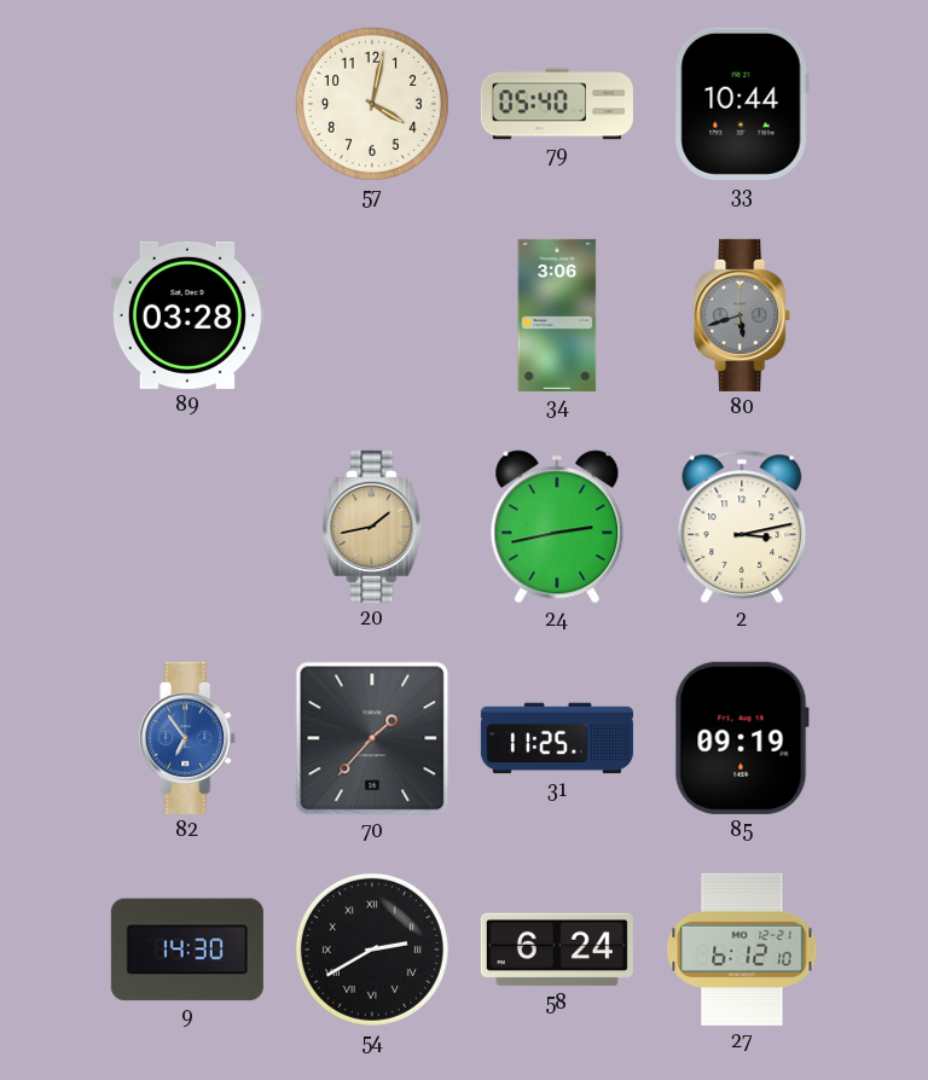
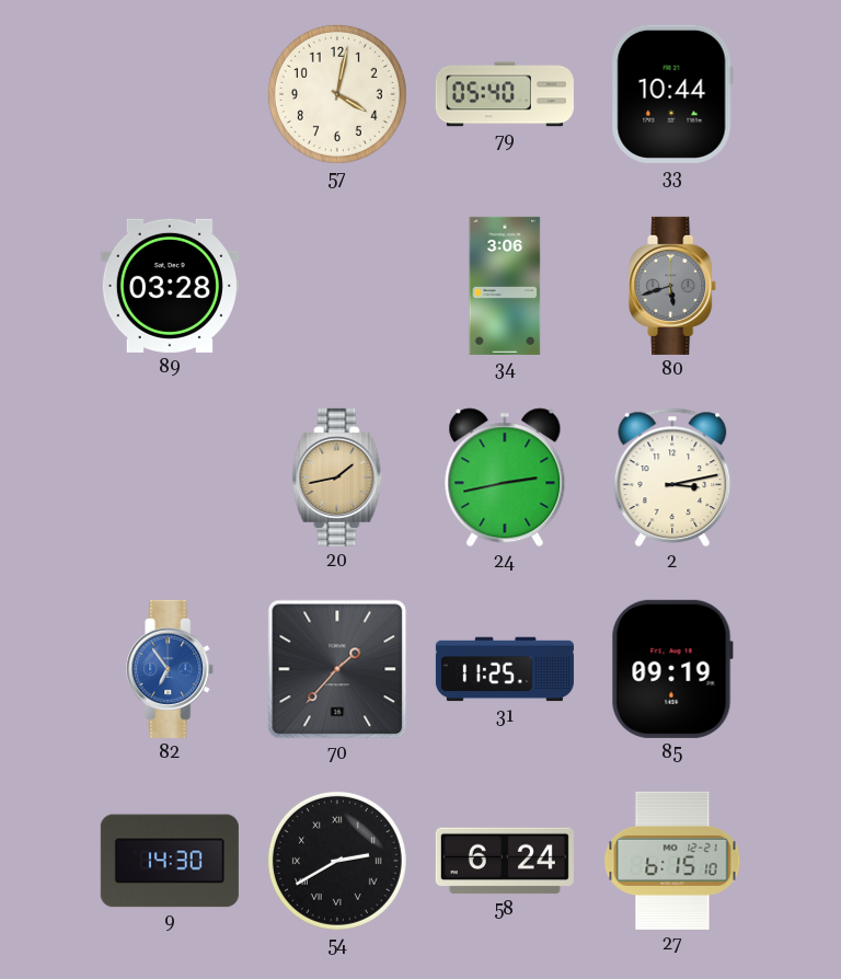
27: 6:12 -> 6:15
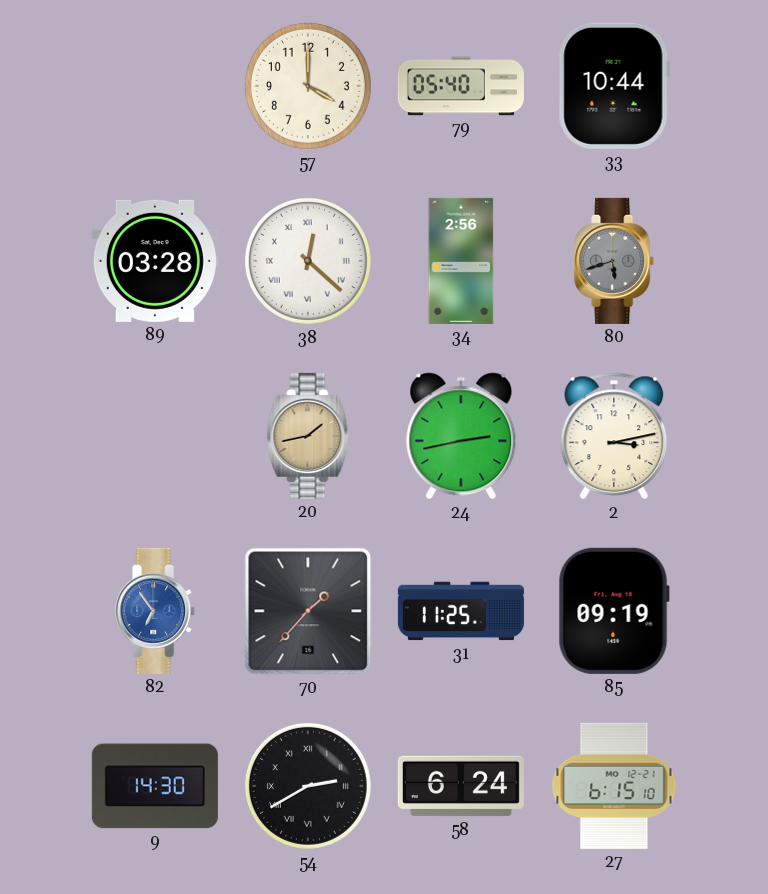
57: 4:02 -> 4:00
38: none -> 12:22
34: 3:06 -> 2:56
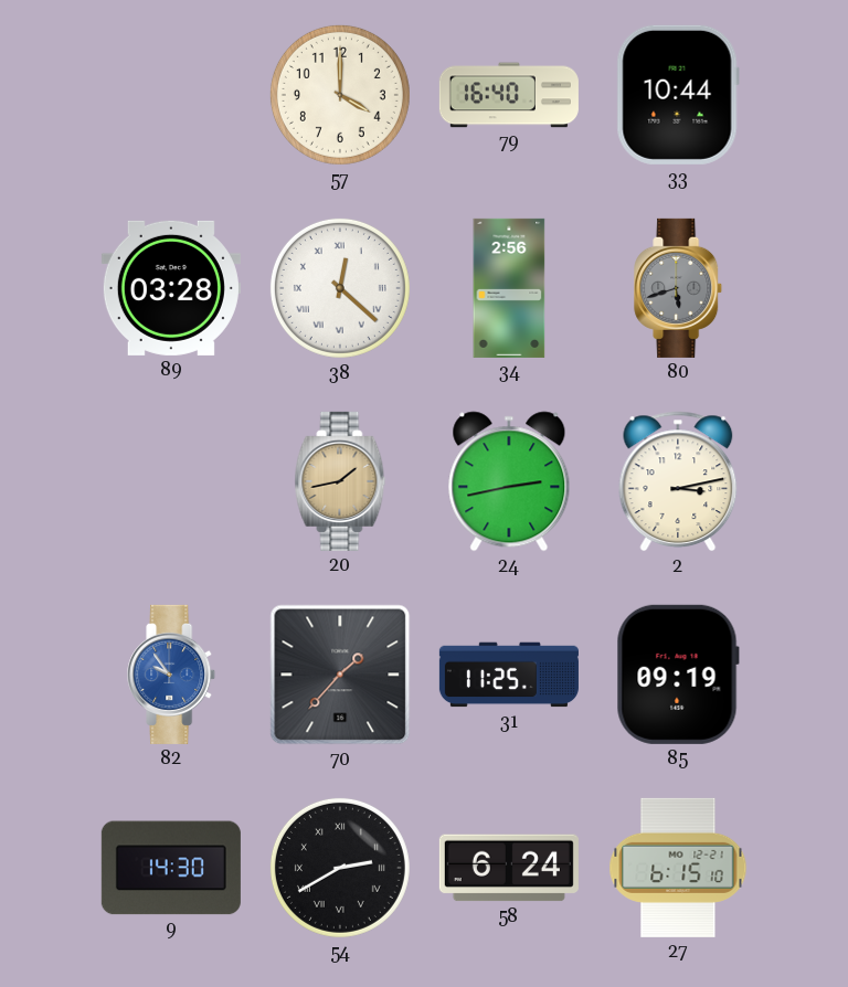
79: 05:40 -> 16:40
82: 6:54 -> 9:54
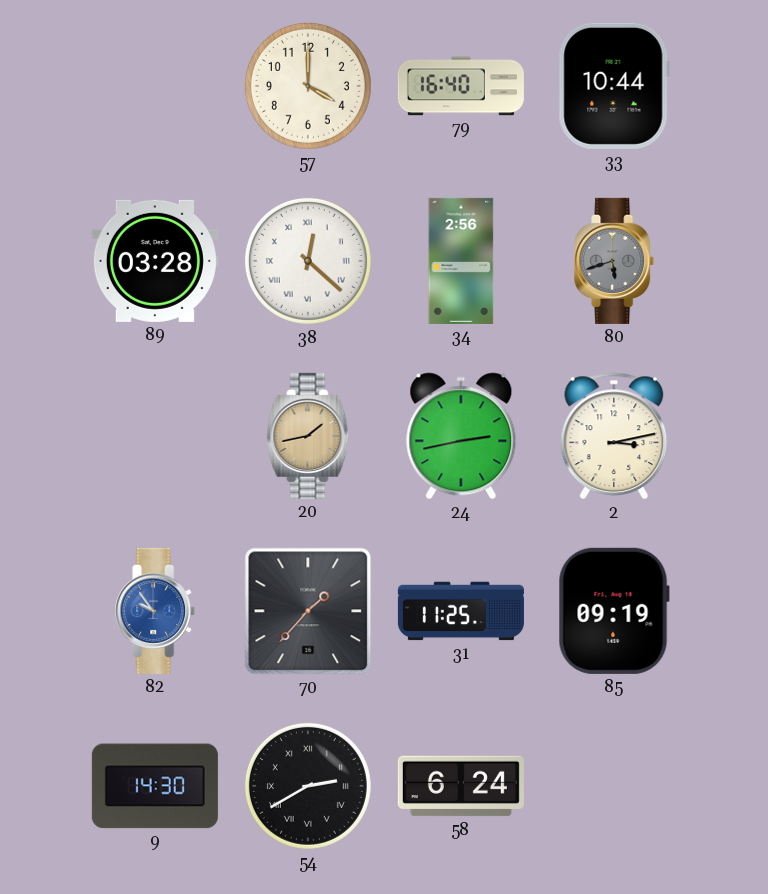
27: 6:15 -> none
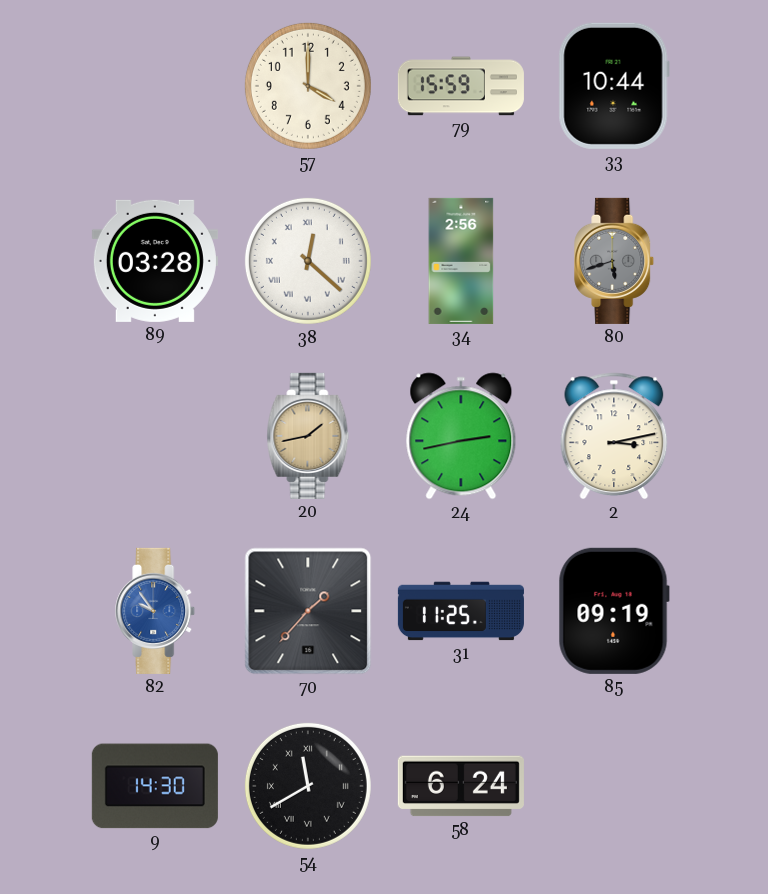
79: 16:40 -> 15:59
54: 2:40 -> 11:40
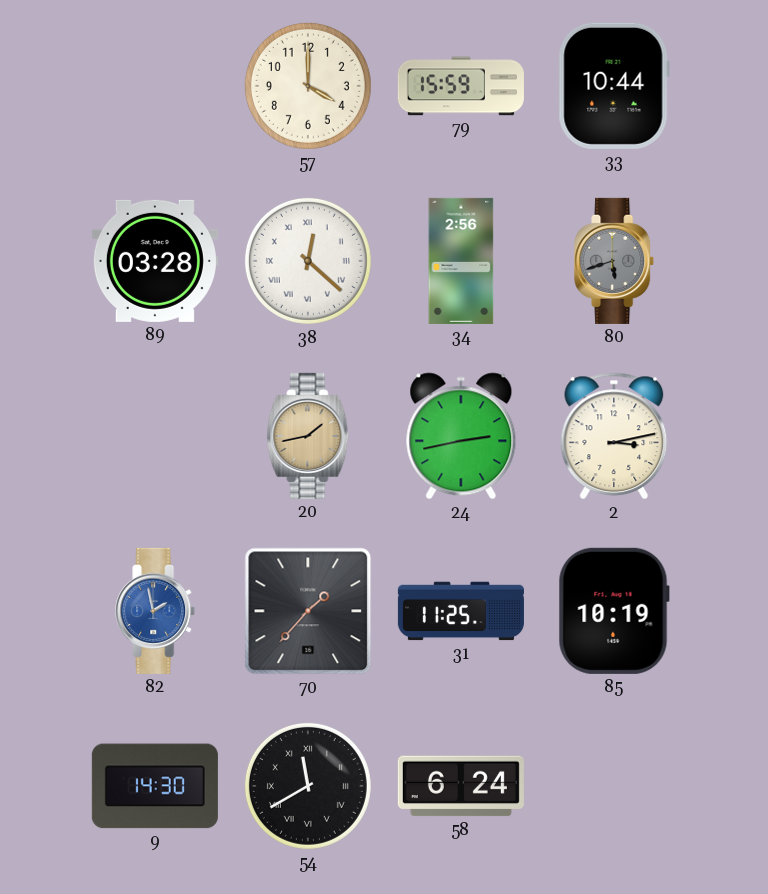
82: 9:54 -> 1:58
85: 09:19 -> 10:19
